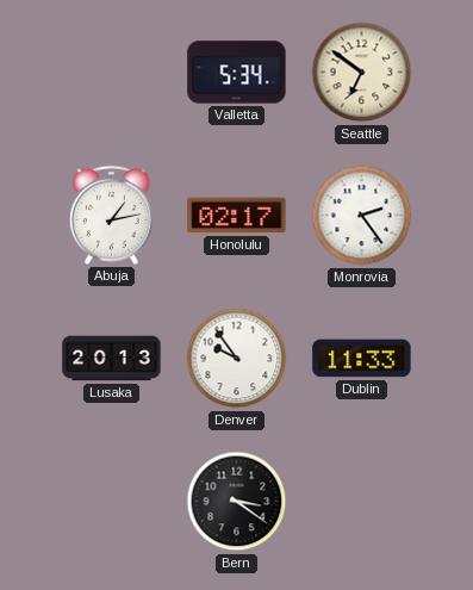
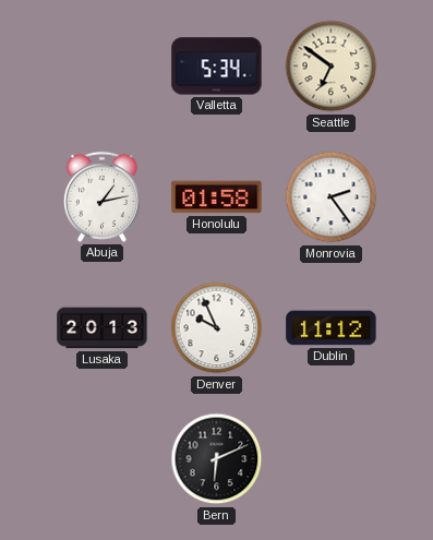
Honolulu: 02:17 -> 01:58
Denver: 9:54 -> 9:56
Dublin: 11:33 -> 11:12
Bern: 3:21 -> 6:11
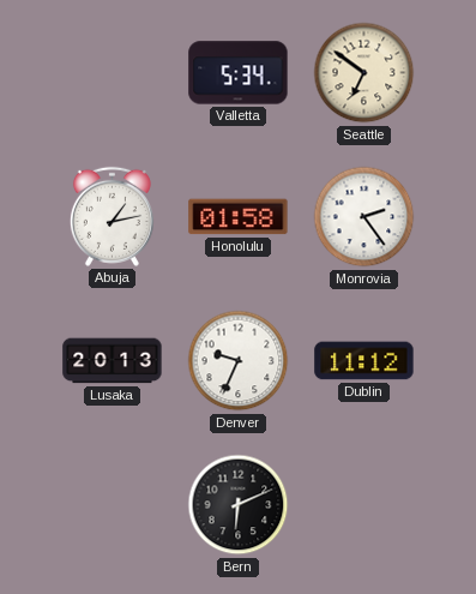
Denver: 9:56 -> 9:34
